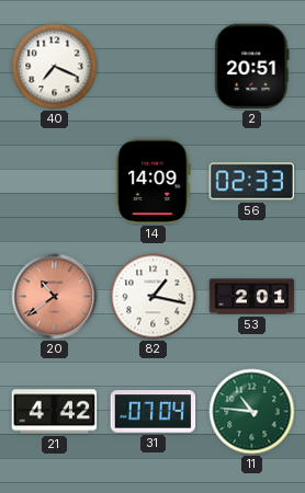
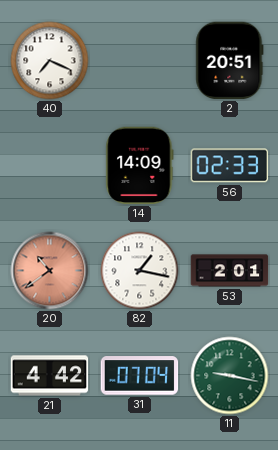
11: 10:46 -> 9:17
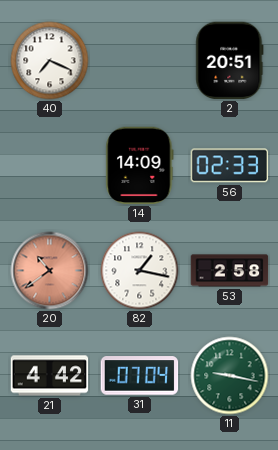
53: 2:01 -> 2:58
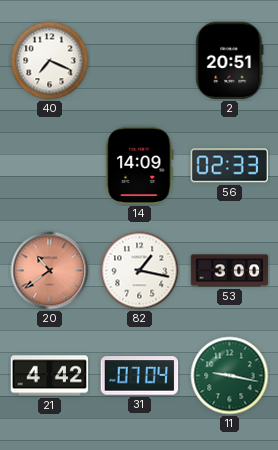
53: 2:58 -> 3:00
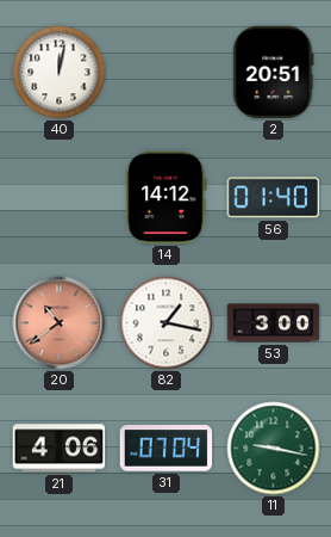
40: 7:19 -> 12:02
14: 14:09 -> 14:12
56: 02:33 -> 01:40
21: 4:42 -> 4:06
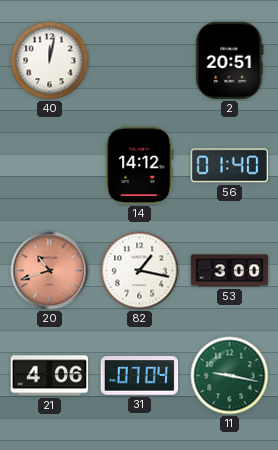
20: 10:39 -> 10:42
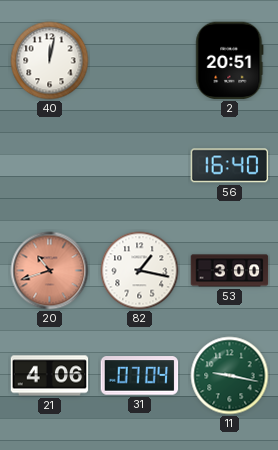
14: 14:12 -> none
56: 01:40 -> 16:40
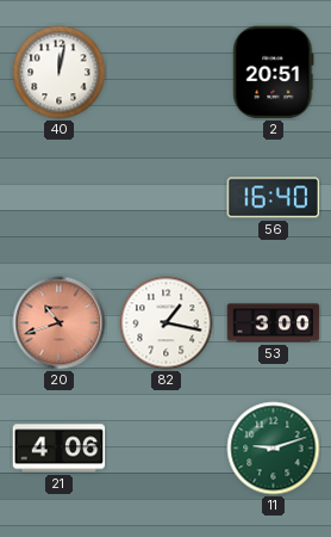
31: 07:04 -> none
11: 9:17 -> 9:12
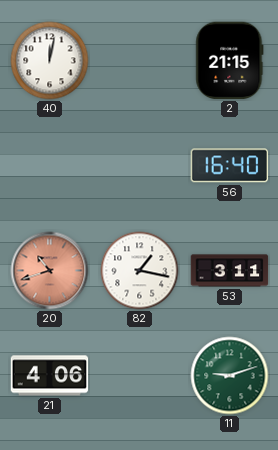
2: 20:51 -> 21:15
53: 3:00 -> 3:11
